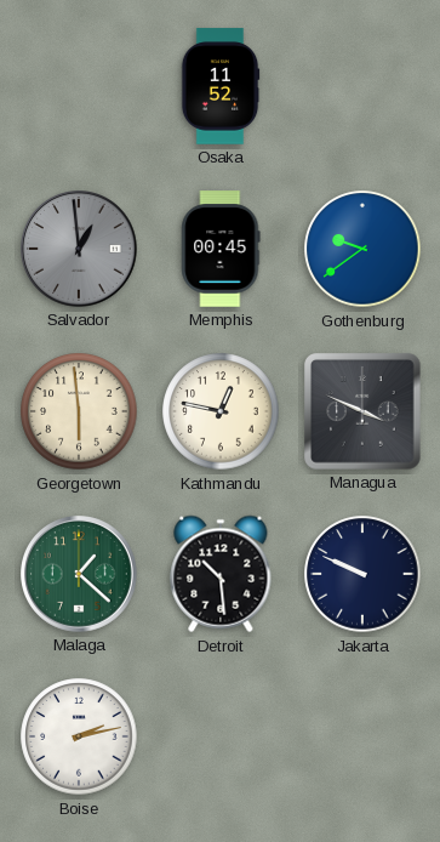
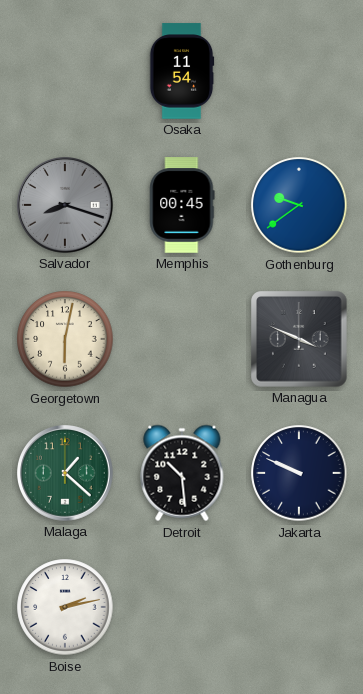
Osaka: 11:52 -> 11:54
Salvador: 12:59 -> 8:18
Georgetown: 5:59 -> 6:02
Kathmandu: 12:47 -> none
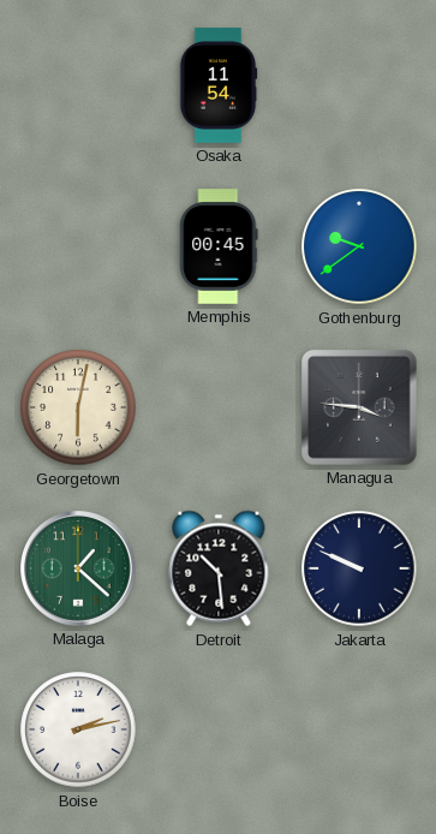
Salvador: 8:18 -> none
Managua: 3:49 -> 3:46
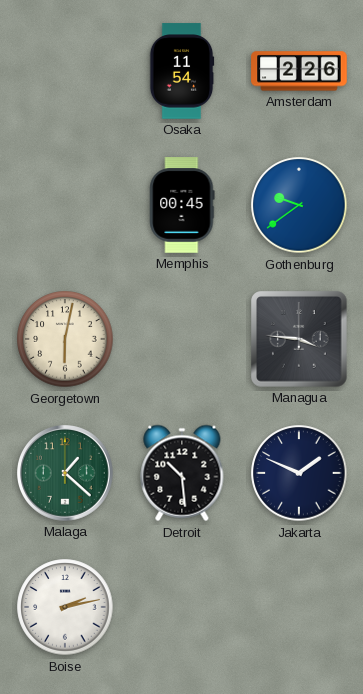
Amsterdam: none -> 2:26
Jakarta: 9:49 -> 1:49
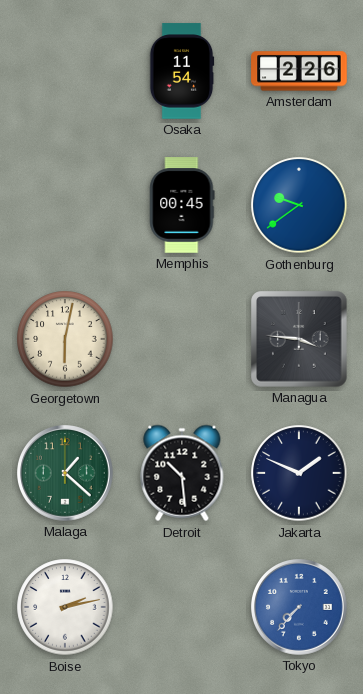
Tokyo: none -> 7:37
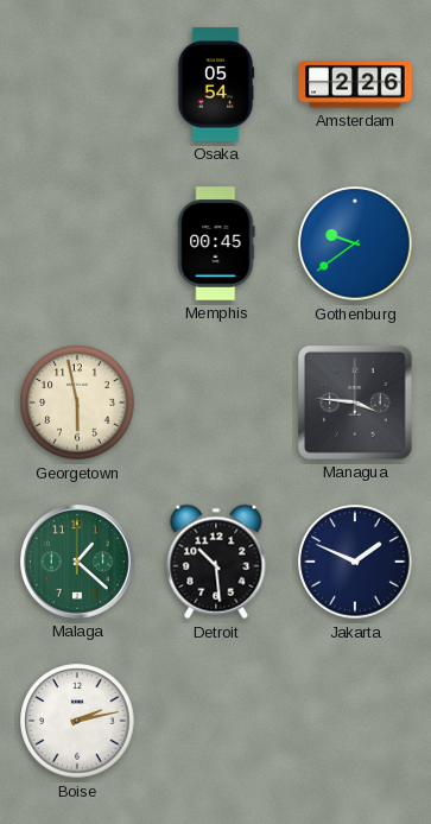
Osaka: 11:54 -> 05:54
Georgetown: 6:02 -> 5:58
Tokyo: 7:37 -> none
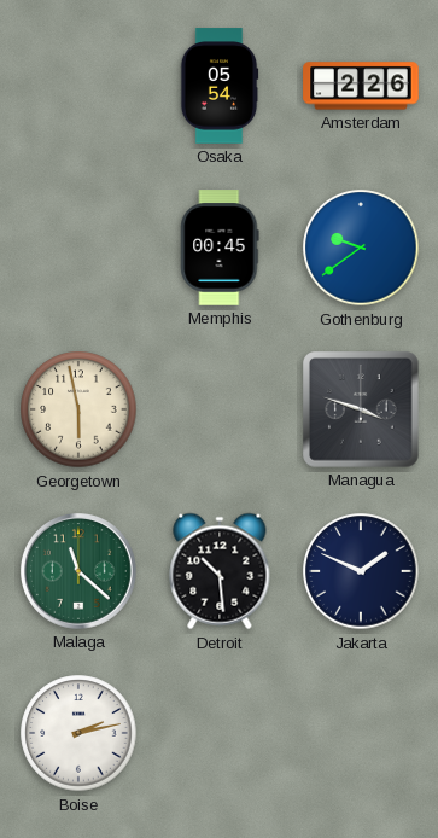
Managua: 3:46 -> 3:48
Malaga: 1:22 -> 11:22
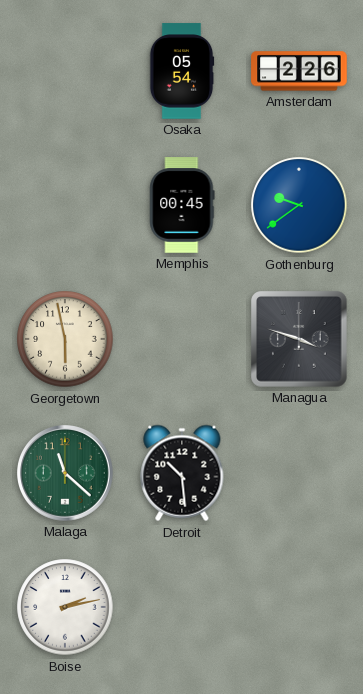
Jakarta: 1:49 -> none
